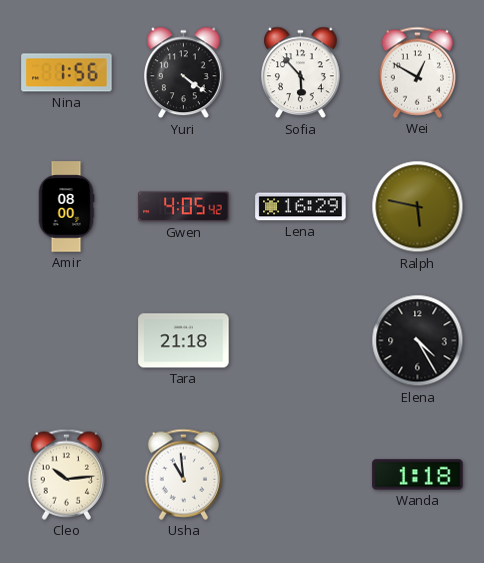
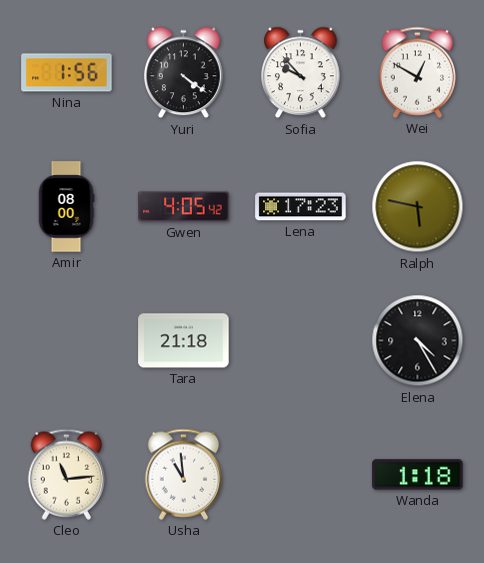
Sofia: 5:53 -> 9:53
Lena: 16:29 -> 17:23
Cleo: 10:14 -> 11:14
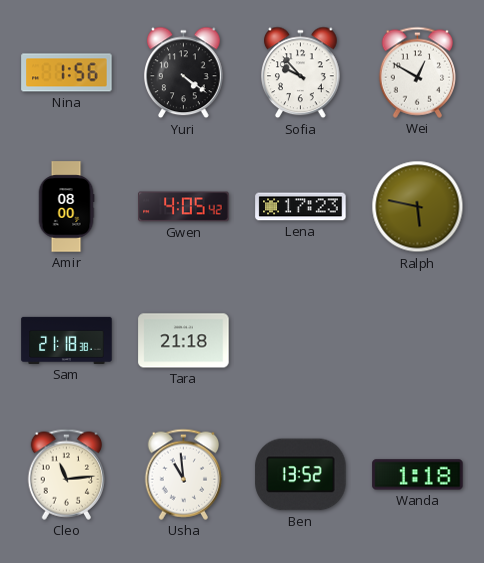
Sam: none -> 21:18
Elena: 4:25 -> none
Ben: none -> 13:52
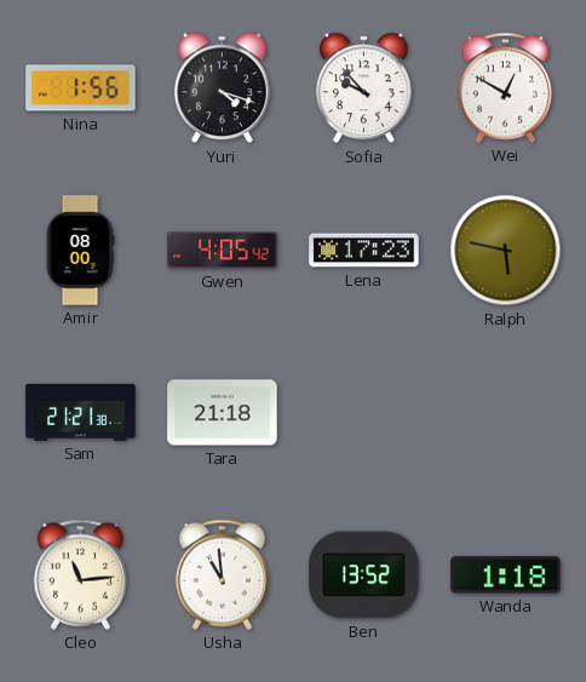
Yuri: 4:21 -> 4:18
Sam: 21:18 -> 21:21
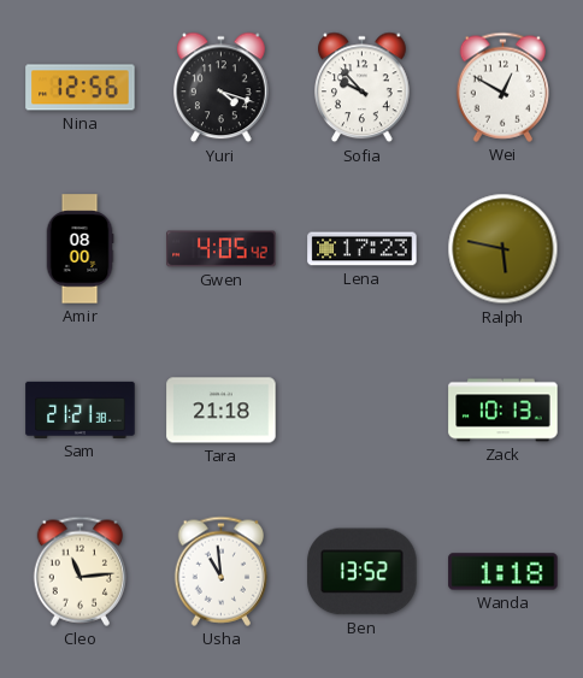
Nina: 1:56 -> 12:56
Zack: none -> 10:13
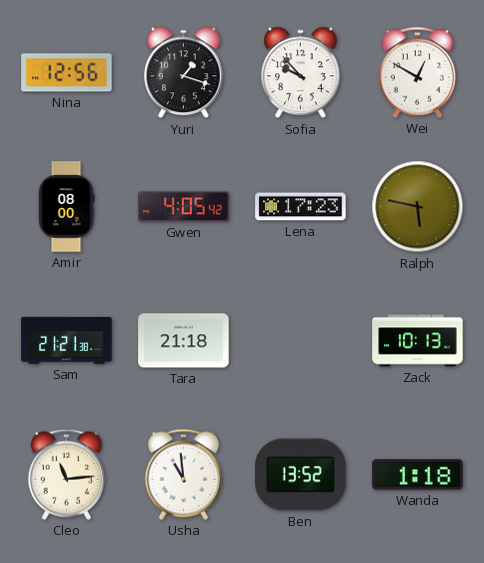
Yuri: 4:18 -> 1:18
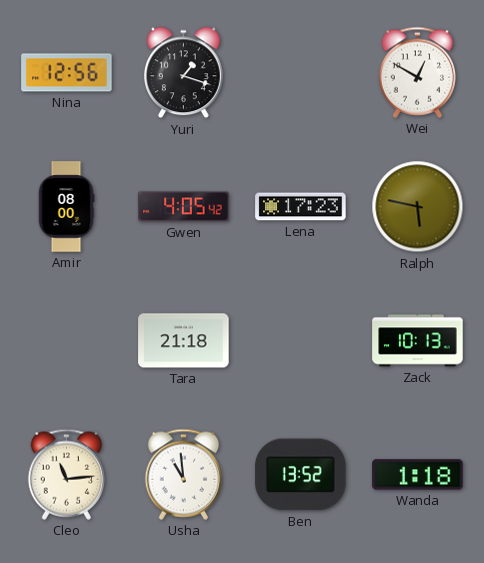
Sofia: 9:53 -> none
Sam: 21:21 -> none
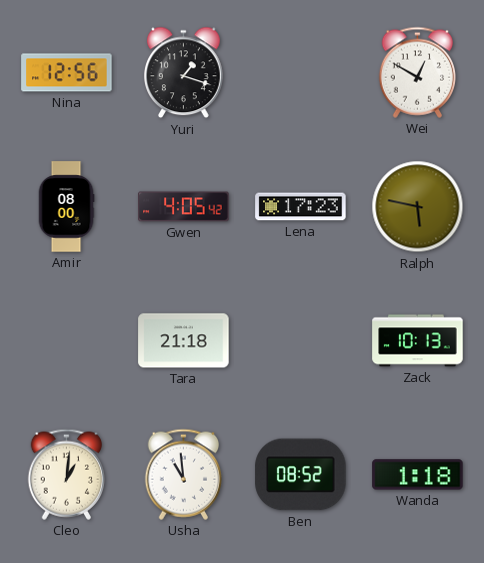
Cleo: 11:14 -> 1:01
Ben: 13:52 -> 08:52
